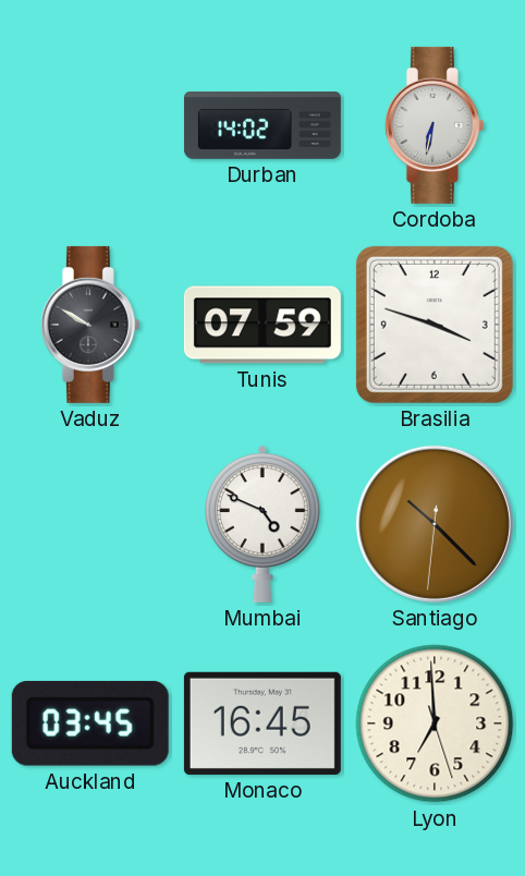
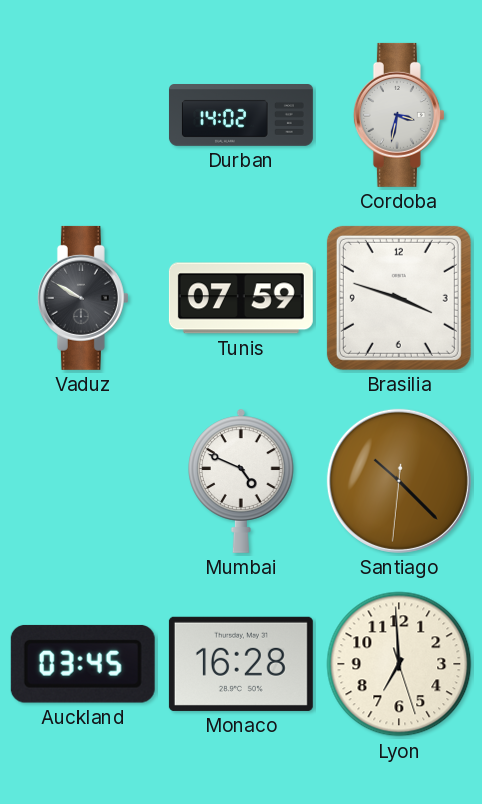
Cordoba: 6:32 -> 3:32
Monaco: 16:45 -> 16:28
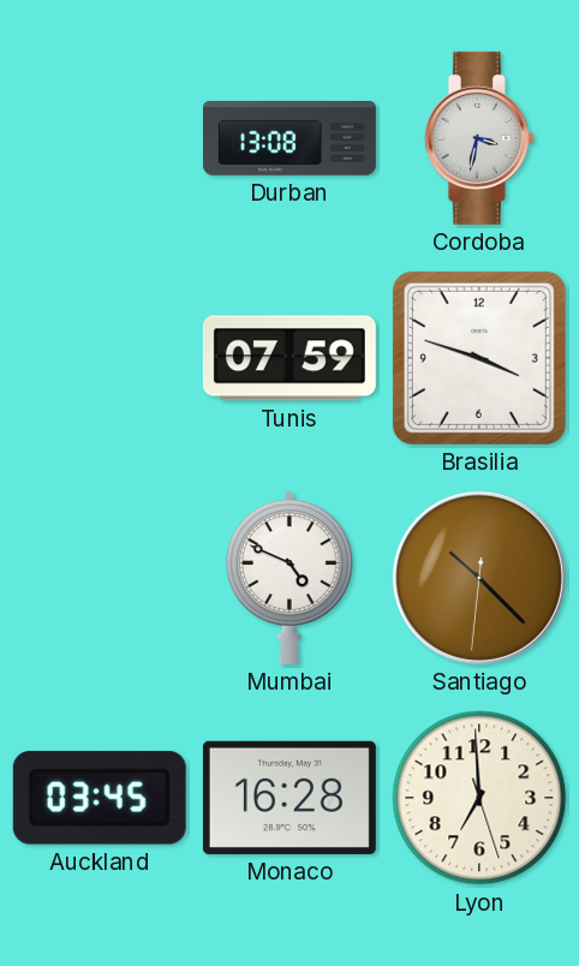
Durban: 14:02 -> 13:08
Vaduz: 9:50 -> none
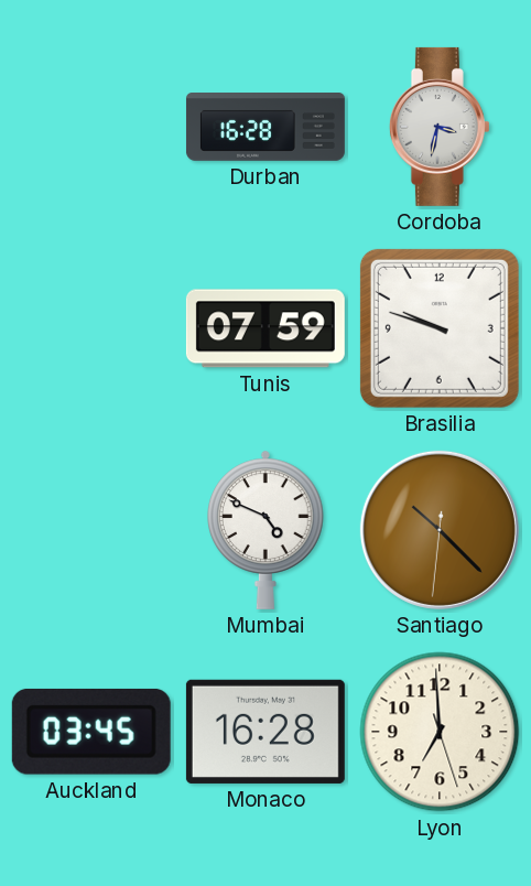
Durban: 13:08 -> 16:28
Brasilia: 3:48 -> 9:48
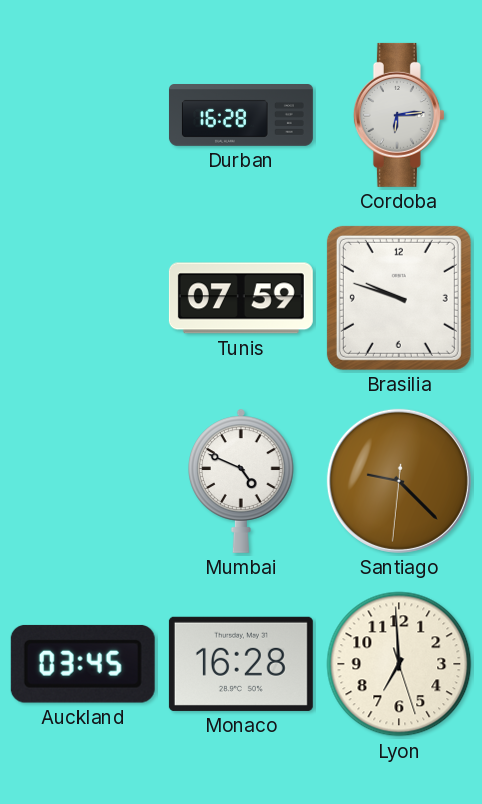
Cordoba: 3:32 -> 6:14
Santiago: 10:22 -> 9:22
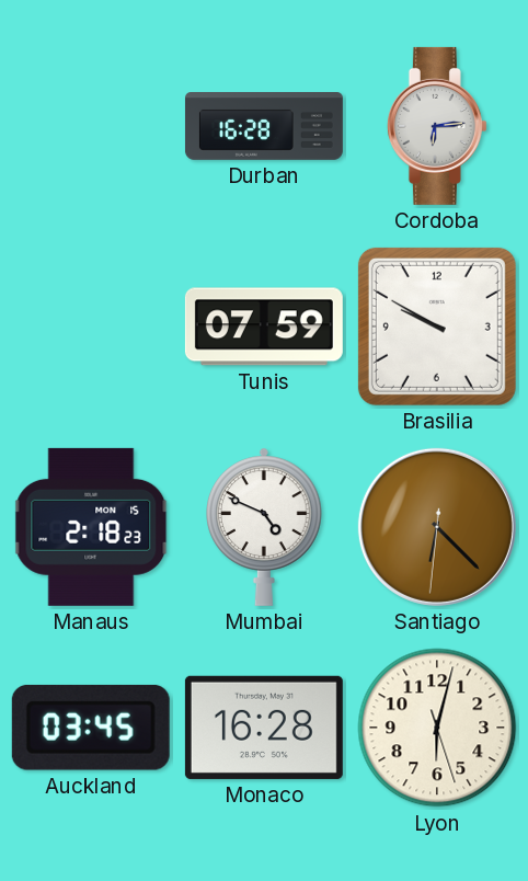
Brasilia: 9:48 -> 9:50
Manaus: none -> 2:18
Santiago: 9:22 -> 6:22
Lyon: 6:59 -> 6:02
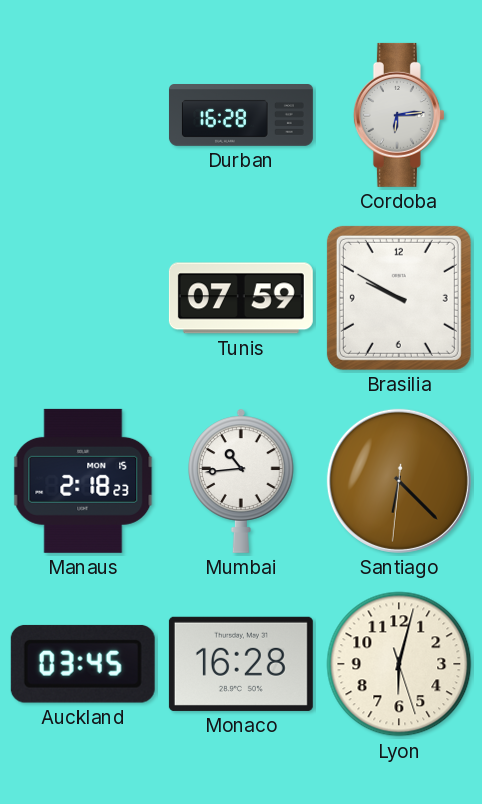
Mumbai: 4:49 -> 10:44
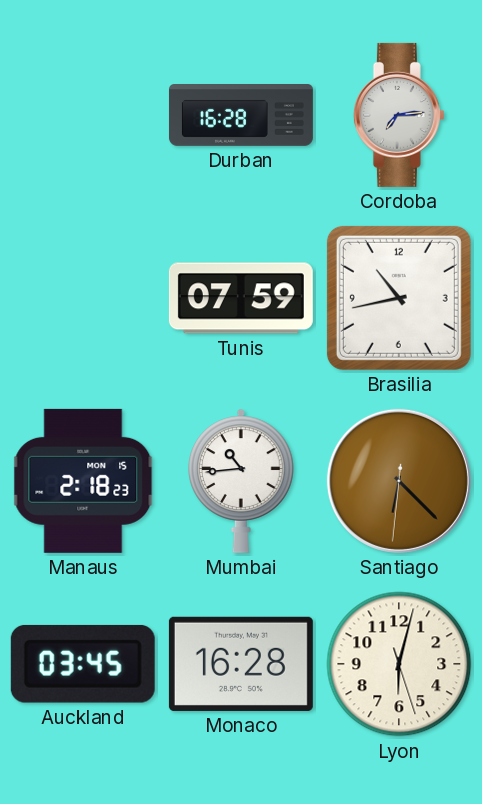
Cordoba: 6:14 -> 7:14
Brasilia: 9:50 -> 10:43
